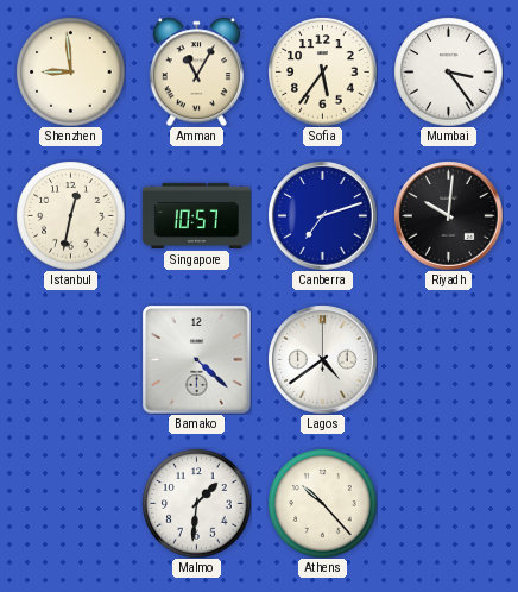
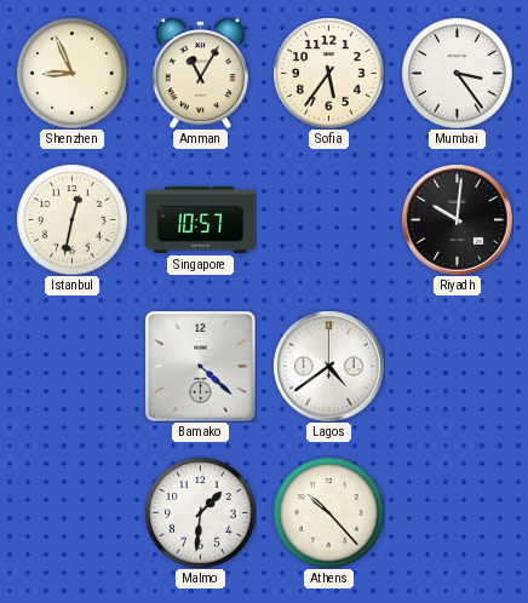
Shenzhen: 8:59 -> 8:56
Canberra: 7:12 -> none
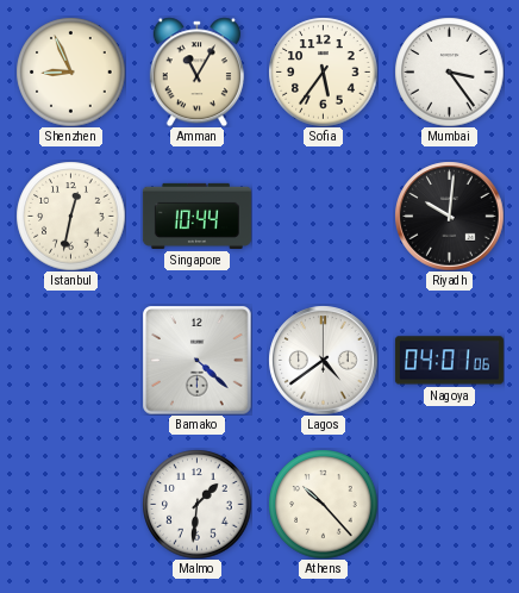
Singapore: 10:57 -> 10:44
Nagoya: none -> 04:01
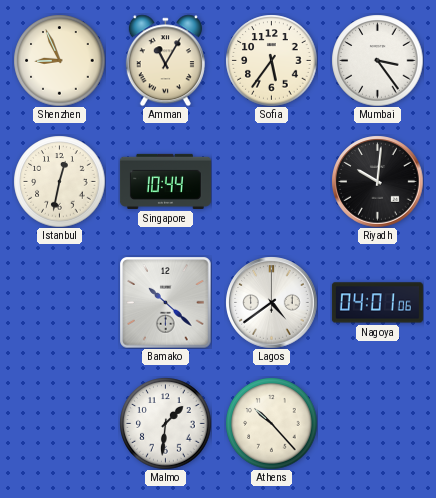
Bamako: 4:22 -> 10:22
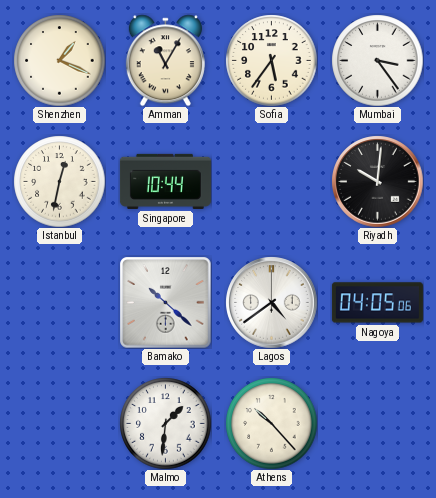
Shenzhen: 8:56 -> 1:19
Nagoya: 04:01 -> 04:05
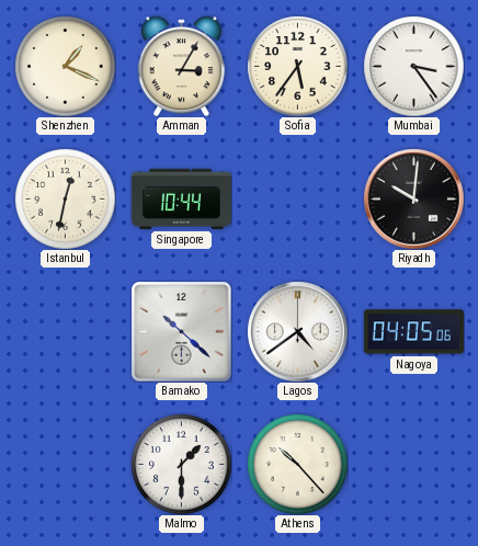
Amman: 11:05 -> 3:05
Malmo: 1:31 -> 1:30
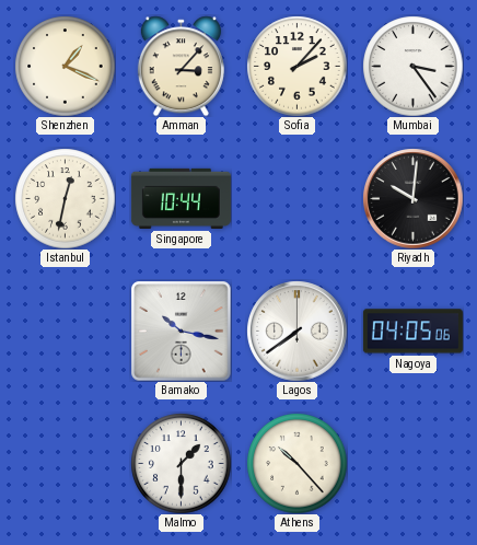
Amman: 3:05 -> 3:07
Sofia: 5:36 -> 2:07
Bamako: 10:22 -> 10:17
Lagos: 4:39 -> 7:39
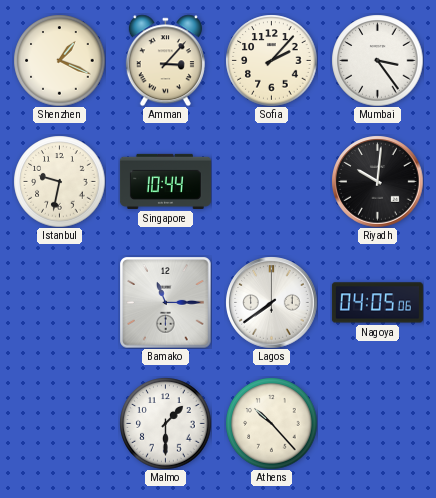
Istanbul: 12:32 -> 9:32
Bamako: 10:17 -> 11:15
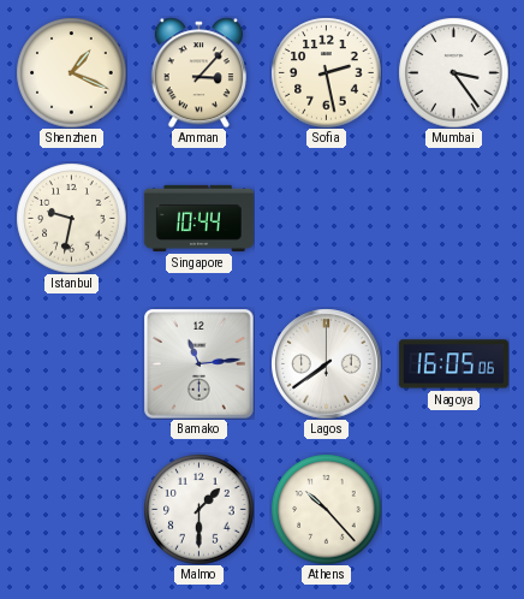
Sofia: 2:07 -> 2:28
Riyadh: 10:01 -> none
Bamako: 11:15 -> 11:14
Nagoya: 04:05 -> 16:05
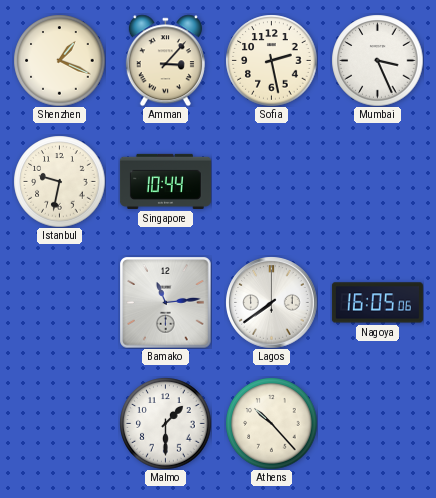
Mumbai: 3:24 -> 3:26
